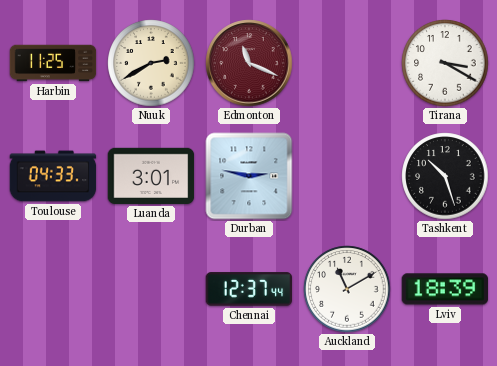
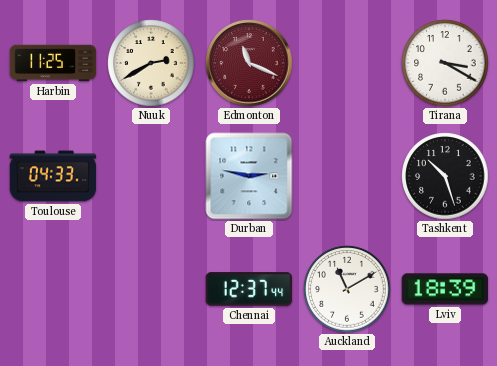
Luanda: 3:01 -> none
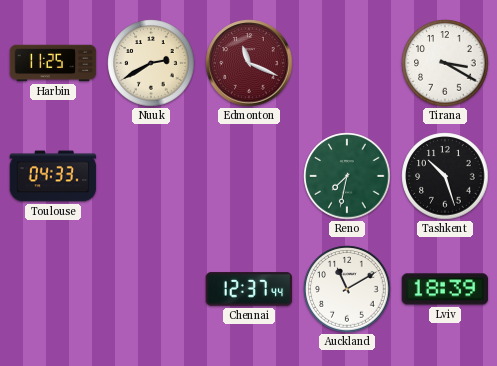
Durban: 2:47 -> none
Reno: none -> 7:32
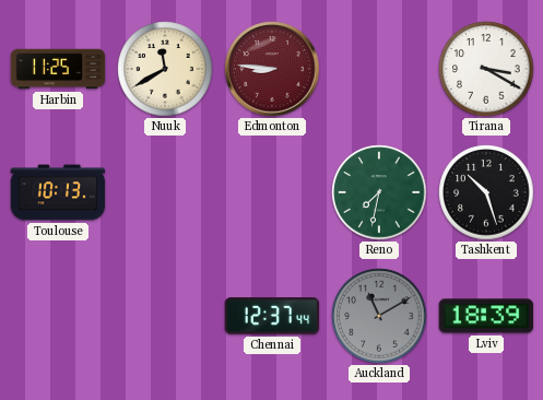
Nuuk: 2:40 -> 11:40
Edmonton: 11:19 -> 8:46
Toulouse: 04:33 -> 10:13
Auckland dial: white -> grey
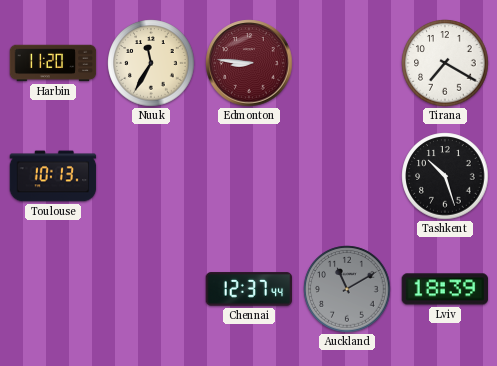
Harbin: 11:25 -> 11:20
Nuuk: 11:40 -> 11:35
Tirana: 3:20 -> 7:20
Reno: 7:32 -> none
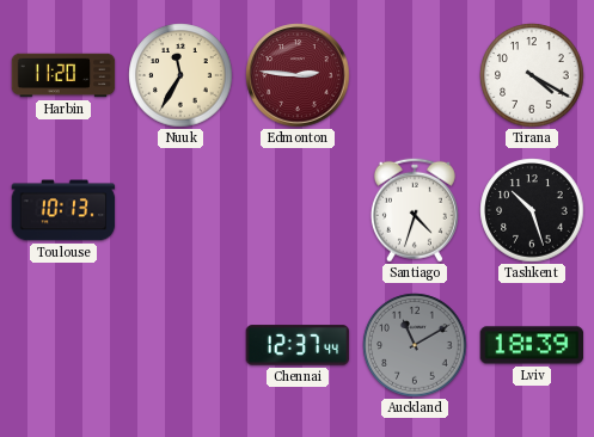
Edmonton: 8:46 -> 2:46
Tirana: 7:20 -> 4:20
Santiago: none -> 4:33
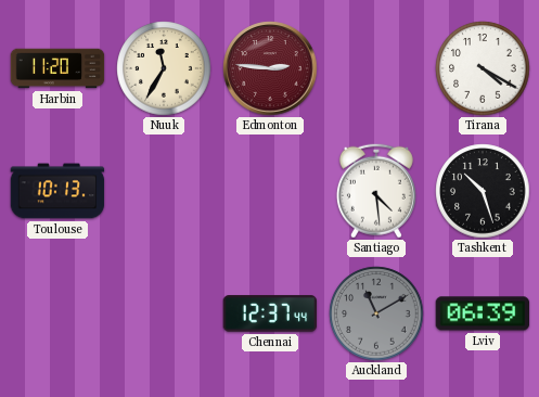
Santiago: 4:33 -> 4:29
Lviv: 18:39 -> 06:39
